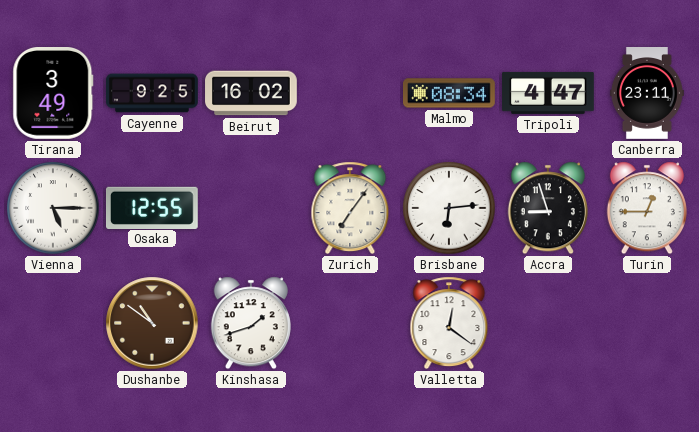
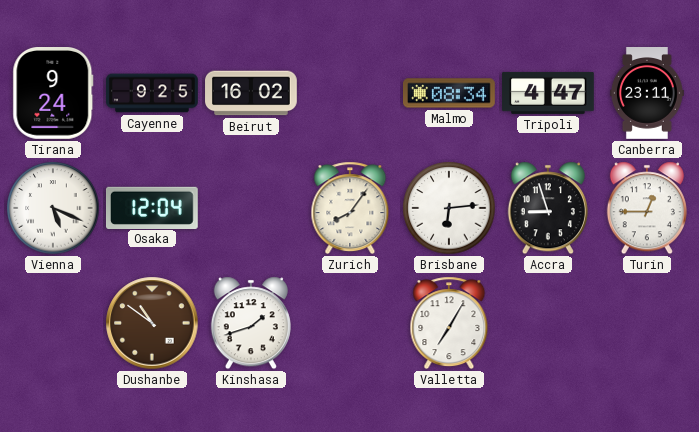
Tirana: 3:49 -> 9:24
Vienna: 5:15 -> 5:19
Osaka: 12:55 -> 12:04
Zurich: 7:06 -> 8:06
Valletta: 12:21 -> 7:05
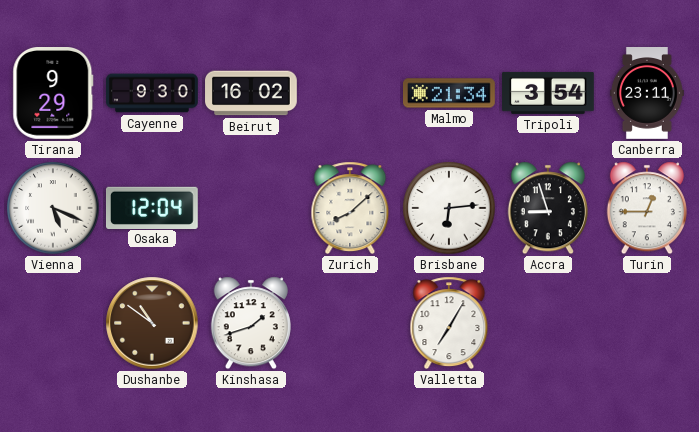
Tirana: 9:24 -> 9:29
Cayenne: 9:25 -> 9:30
Malmo: 08:34 -> 21:34
Tripoli: 4:47 -> 3:54
Zurich: 8:06 -> 8:08
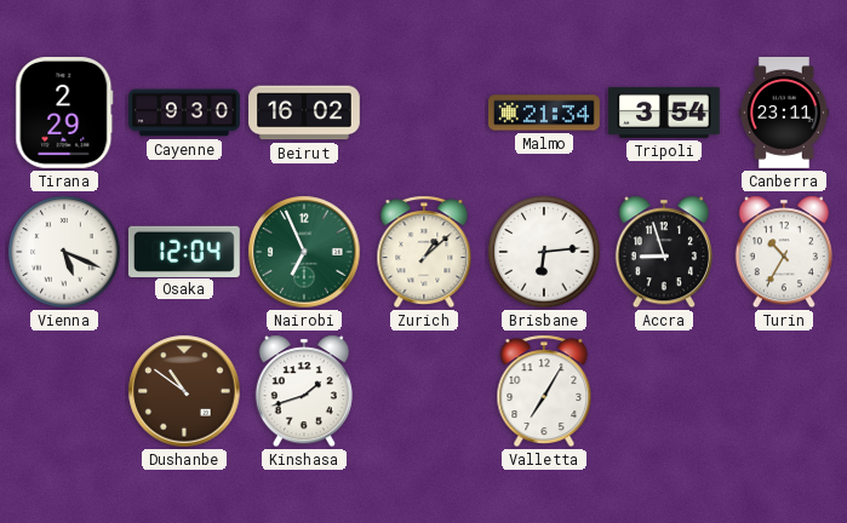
Tirana: 9:29 -> 2:29
Nairobi: none -> 6:56
Zurich: 8:08 -> 1:08
Turin: 12:45 -> 10:35
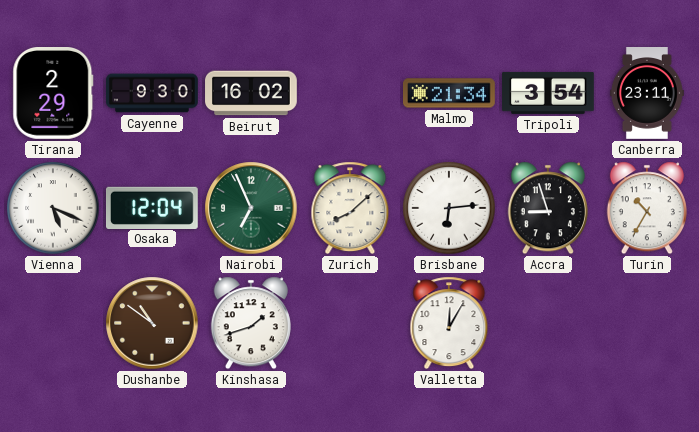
Zurich: 1:08 -> 8:08
Valletta: 7:05 -> 12:05
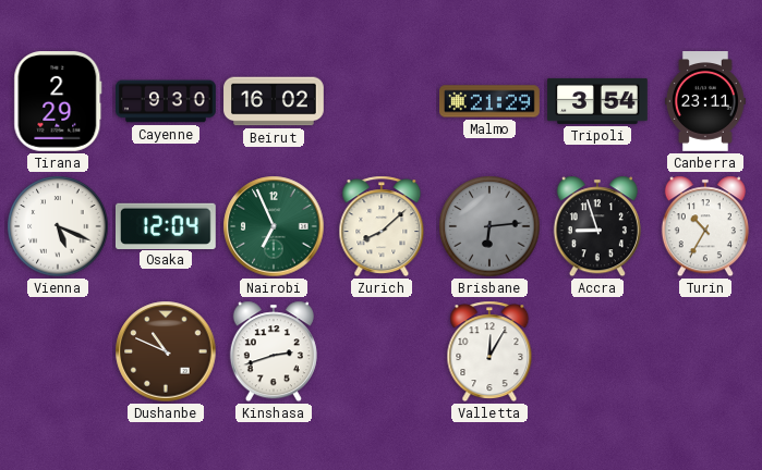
Malmo: 21:34 -> 21:29
Brisbane dial: white -> grey
Dushanbe: 10:51 -> 10:49
Kinshasa: 1:42 -> 2:42
